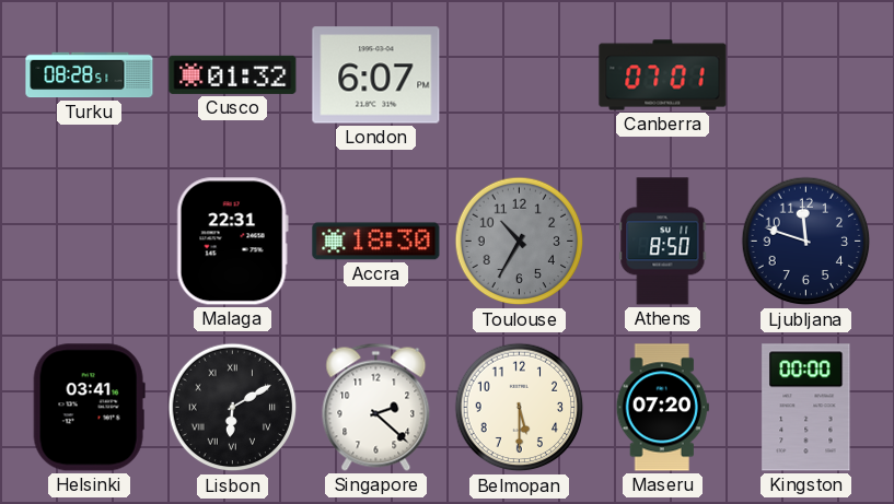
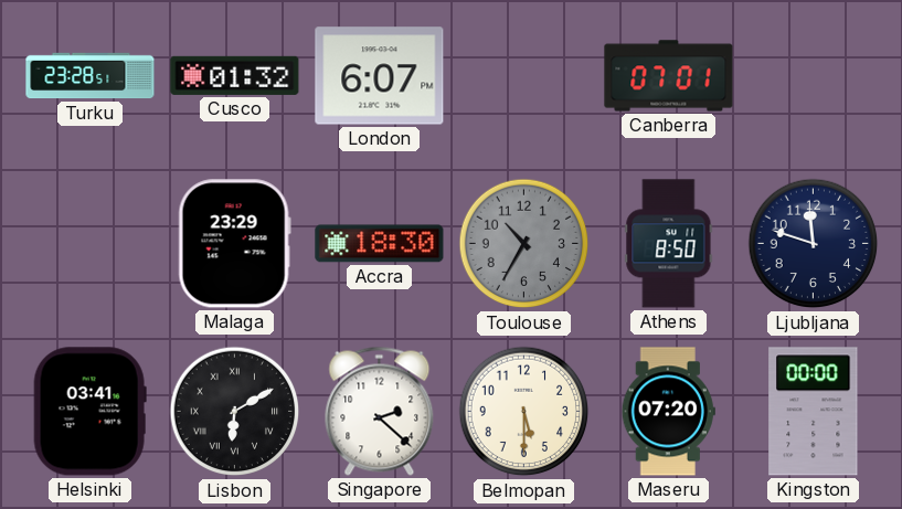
Turku: 08:28 -> 23:28
Malaga: 22:31 -> 23:29
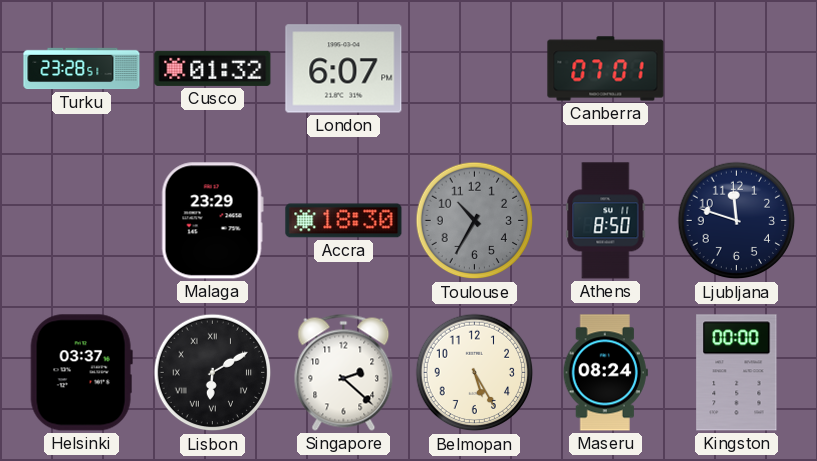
Helsinki: 03:41 -> 03:37
Belmopan: 5:30 -> 5:25
Maseru: 07:20 -> 08:24
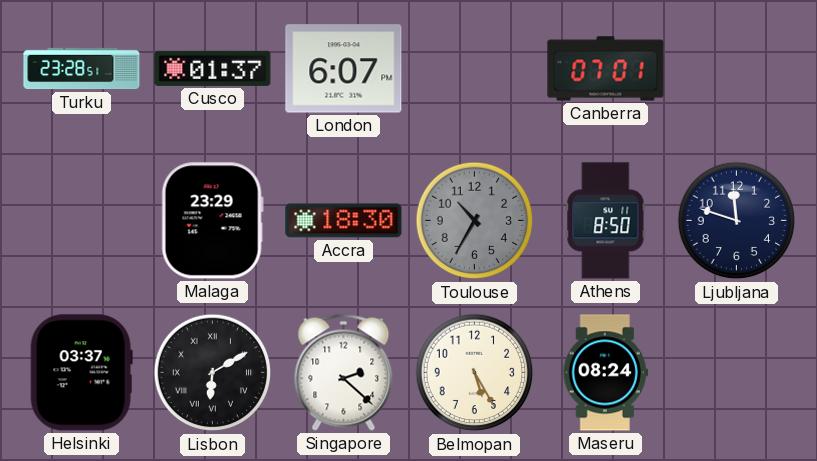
Cusco: 01:32 -> 01:37
Kingston: 00:00 -> none
